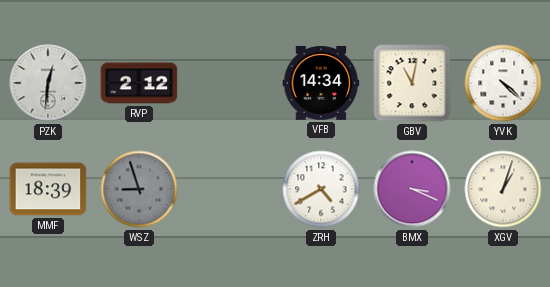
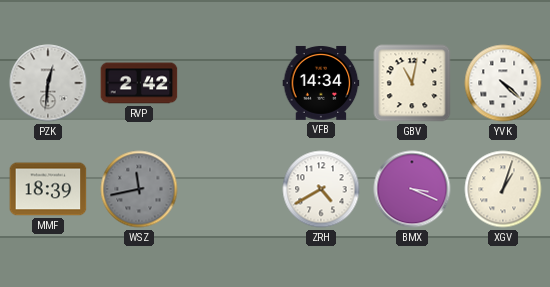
RVP: 2:12 -> 2:42
WSZ: 8:57 -> 11:43
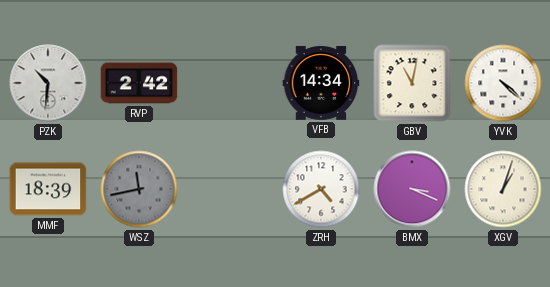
PZK: 12:31 -> 10:31
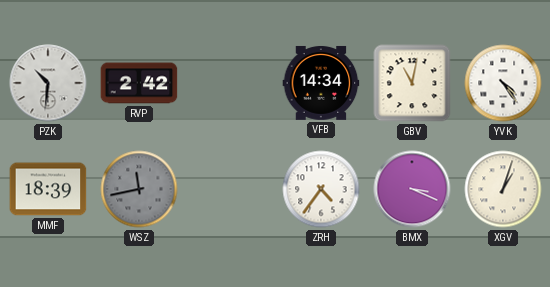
YVK: 4:22 -> 4:24
ZRH: 4:40 -> 4:36
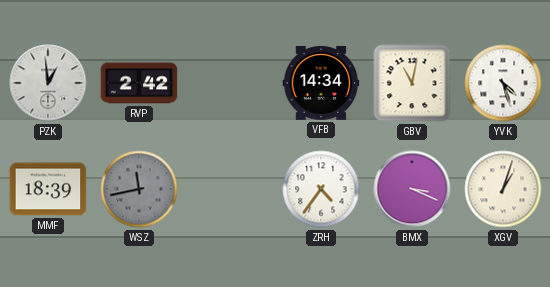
PZK: 10:31 -> 12:59
YVK: 4:24 -> 4:27
